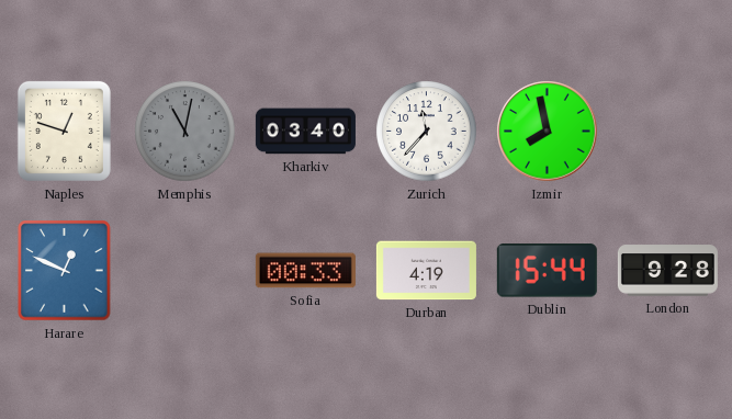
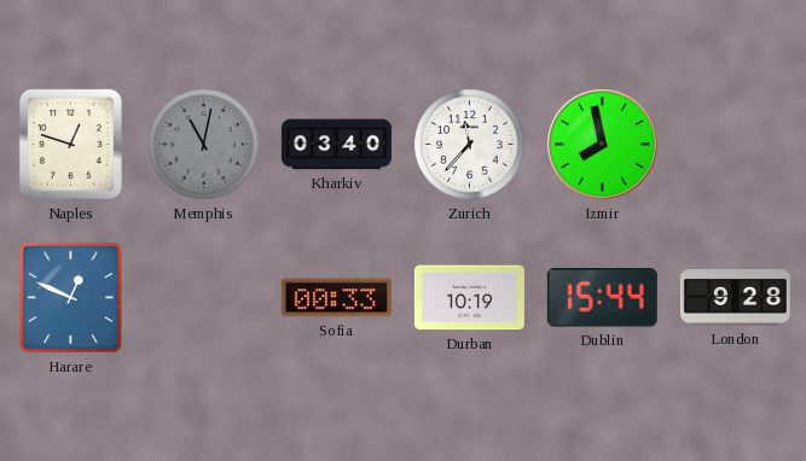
Durban: 4:19 -> 10:19
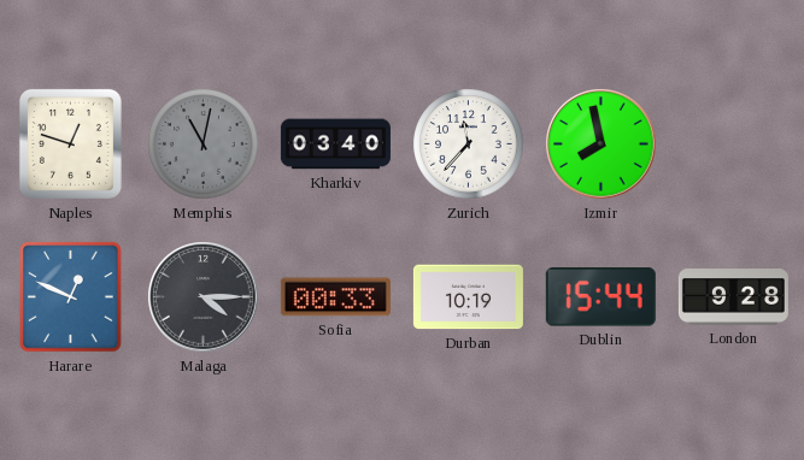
Malaga: none -> 4:15
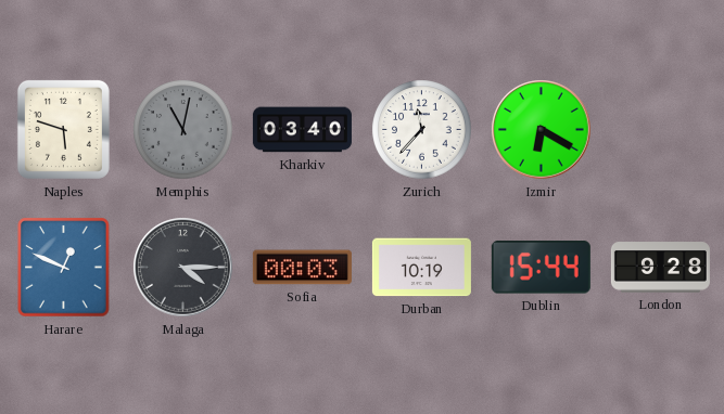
Naples: 12:48 -> 5:48
Izmir: 7:58 -> 6:20
Sofia: 00:33 -> 00:03
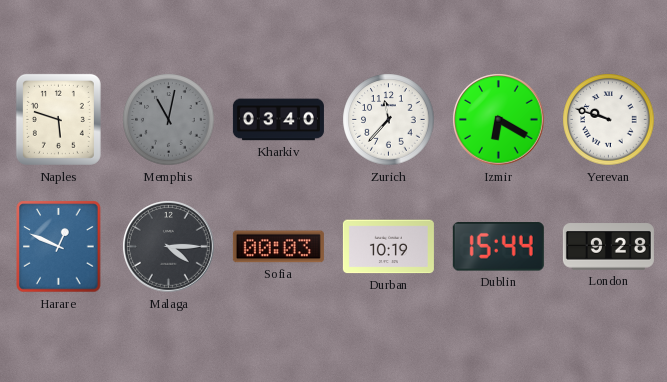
Yerevan: none -> 9:48
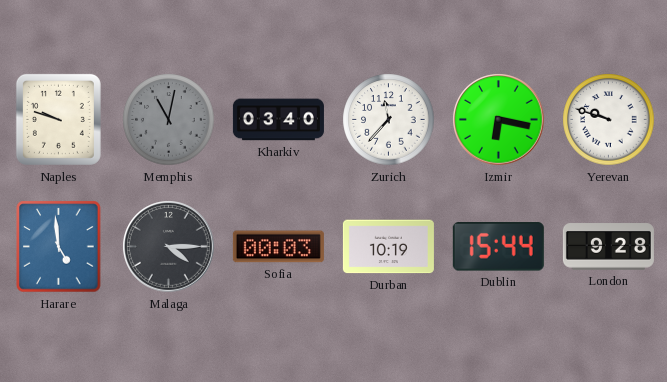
Naples: 5:48 -> 9:48
Izmir: 6:20 -> 6:17
Harare: 12:49 -> 4:59
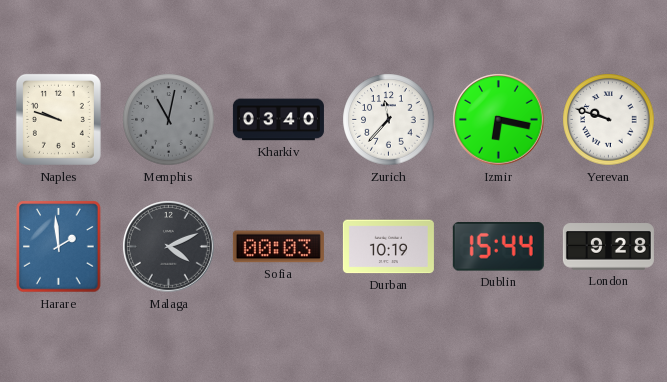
Harare: 4:59 -> 1:59
Malaga: 4:15 -> 4:11
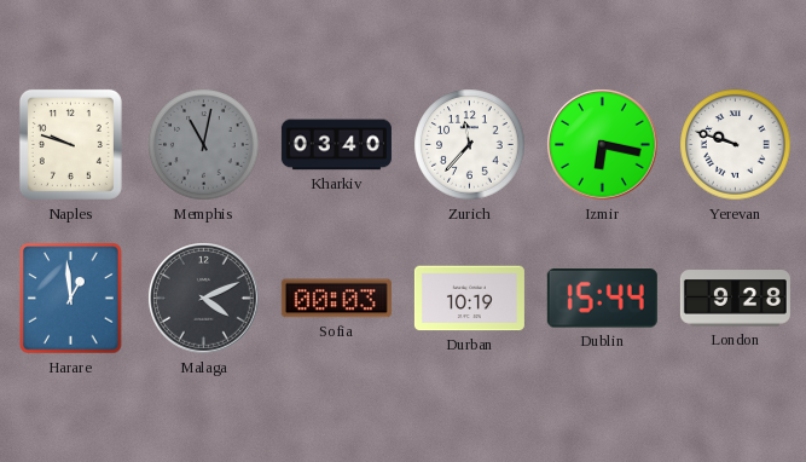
Harare: 1:59 -> 12:59
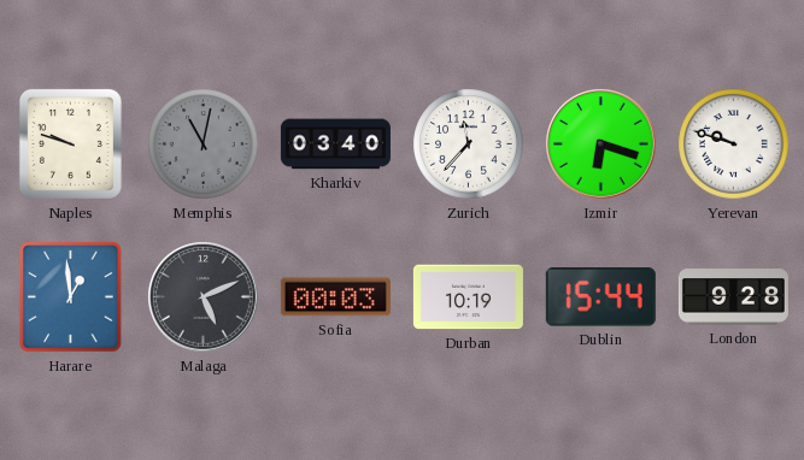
Izmir: 6:17 -> 6:18
Malaga: 4:11 -> 5:11
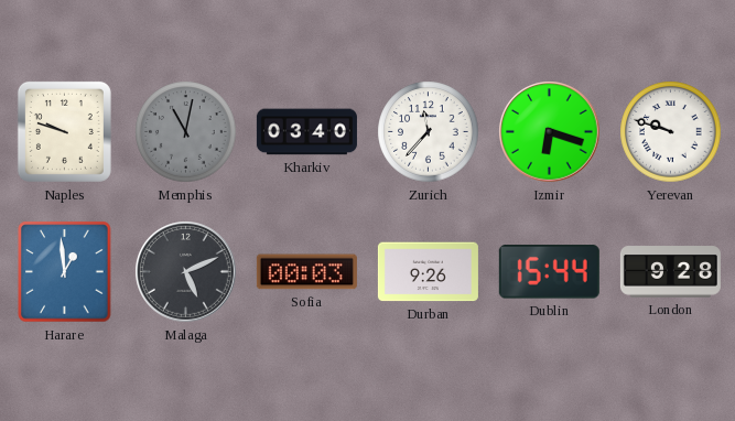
Durban: 10:19 -> 9:26
